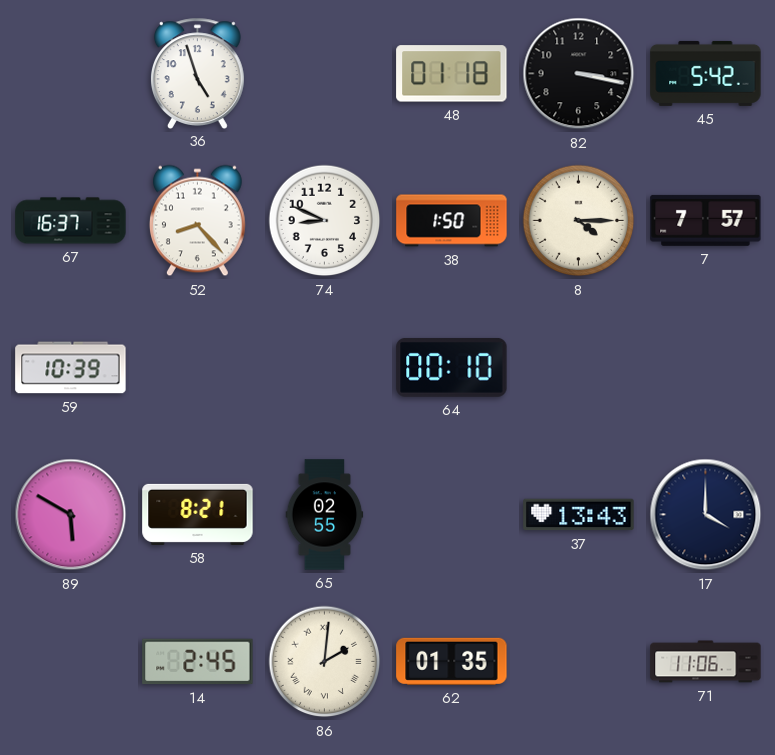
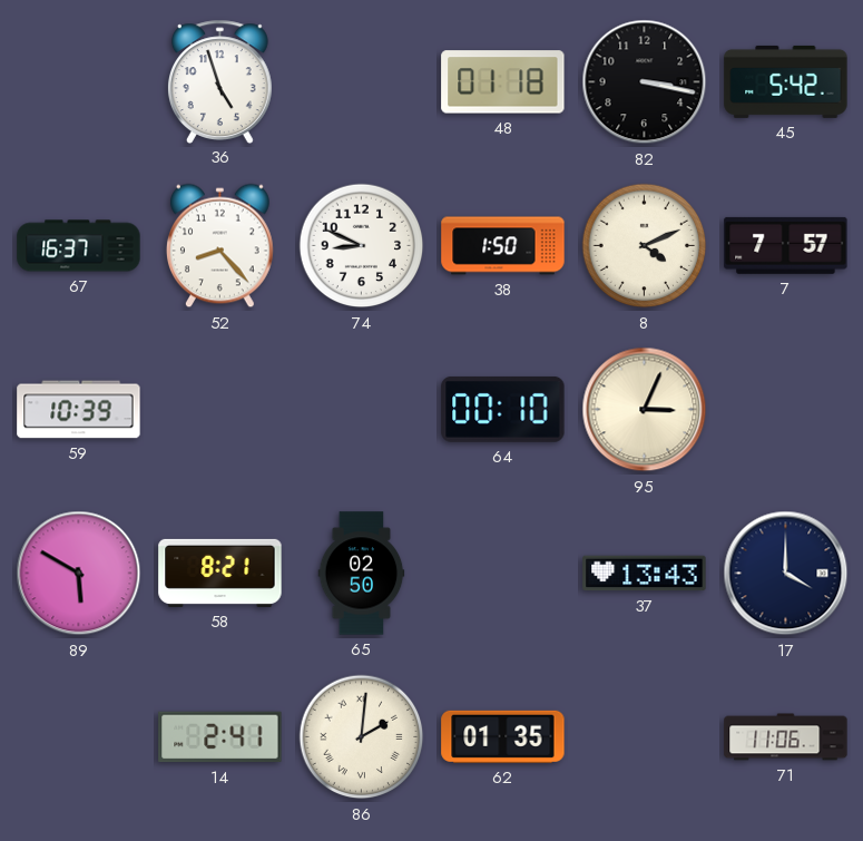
8: 4:15 -> 4:11
95: none -> 3:04
65: 02:55 -> 02:50
14: 2:45 -> 2:41
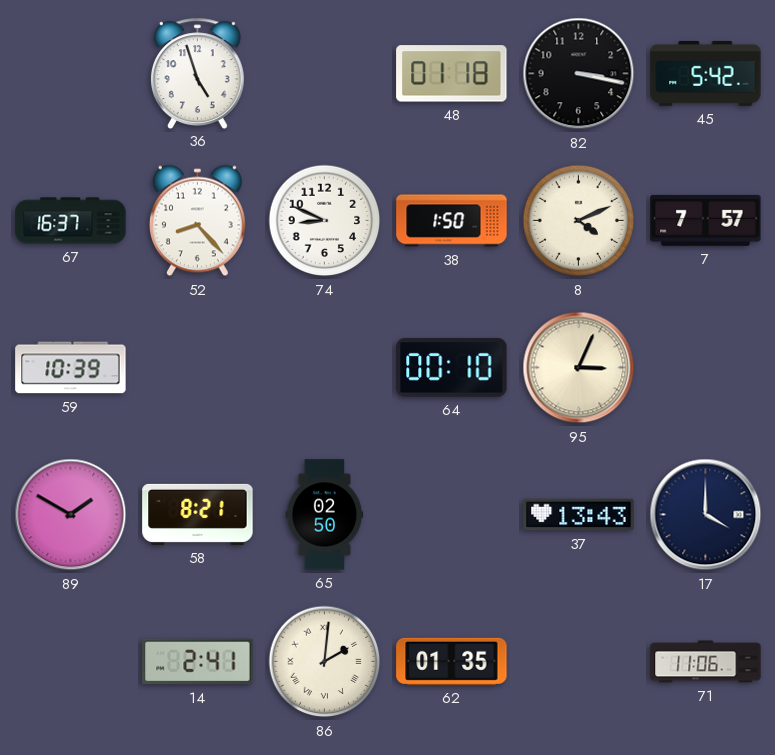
89: 5:50 -> 1:50
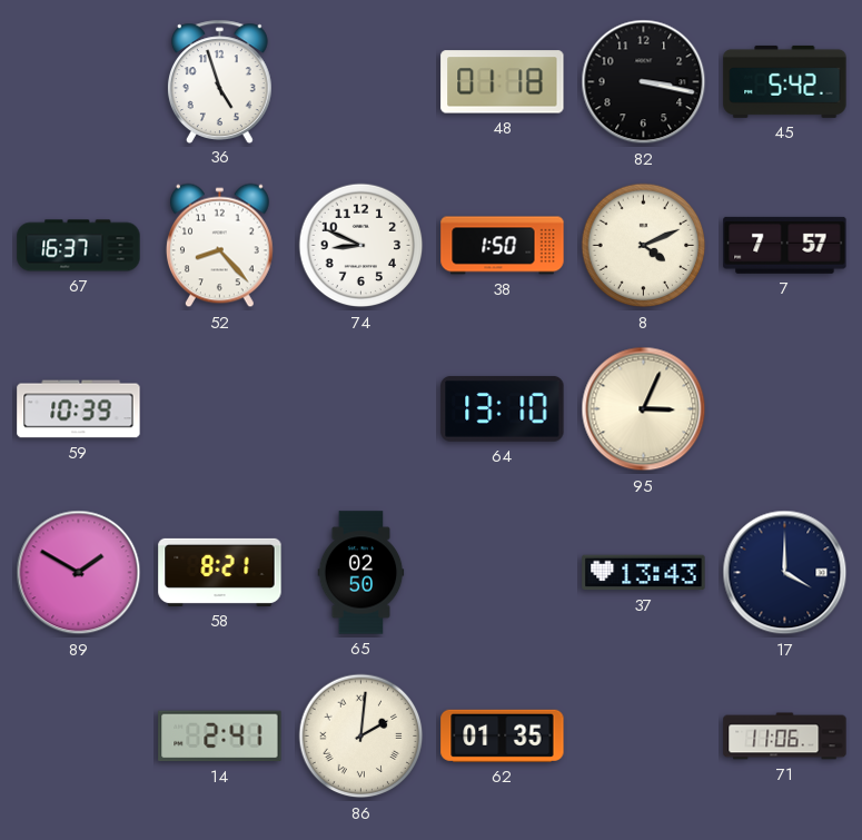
64: 00:10 -> 13:10
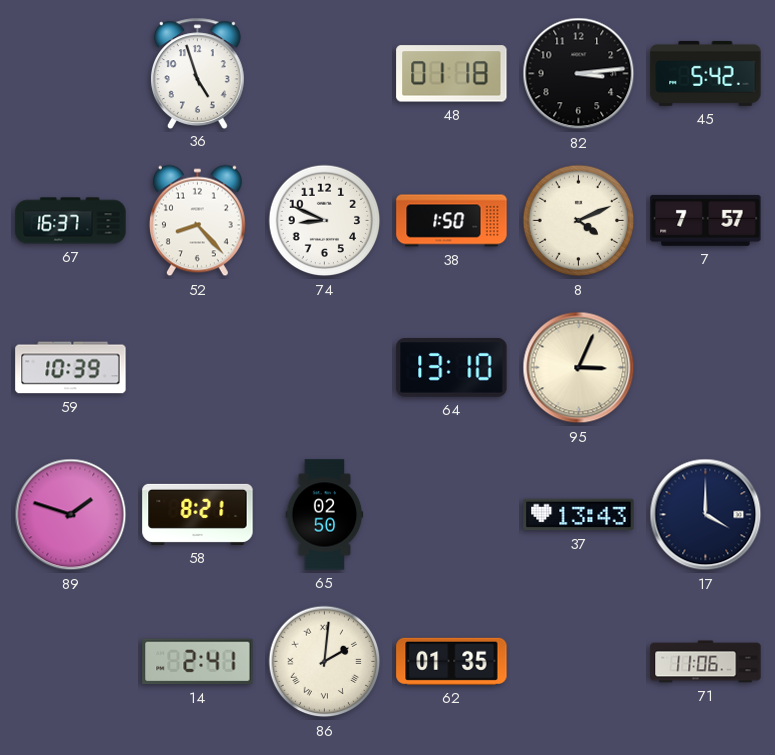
82: 3:17 -> 3:14
89: 1:50 -> 1:48
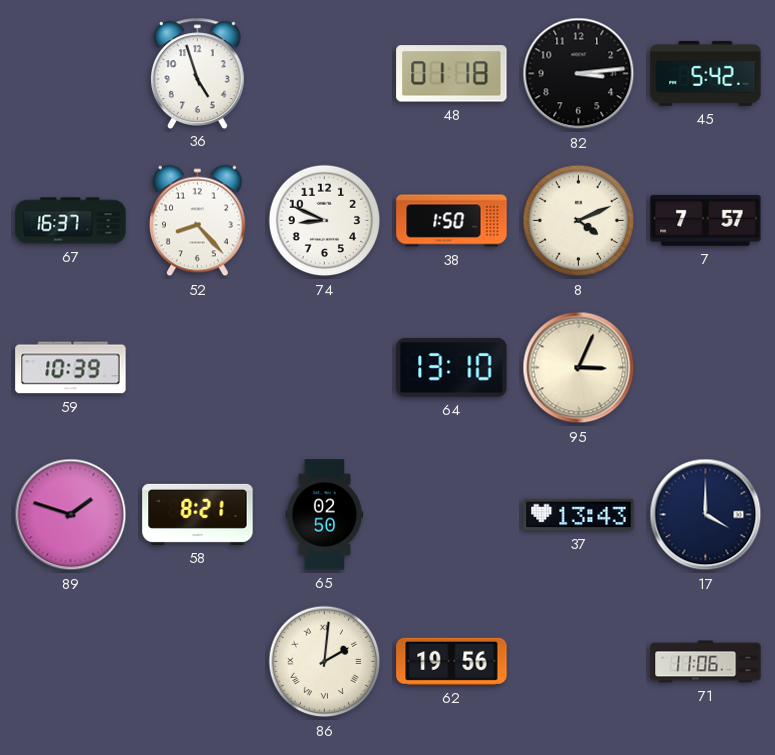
14: 2:41 -> none
62: 01:35 -> 19:56
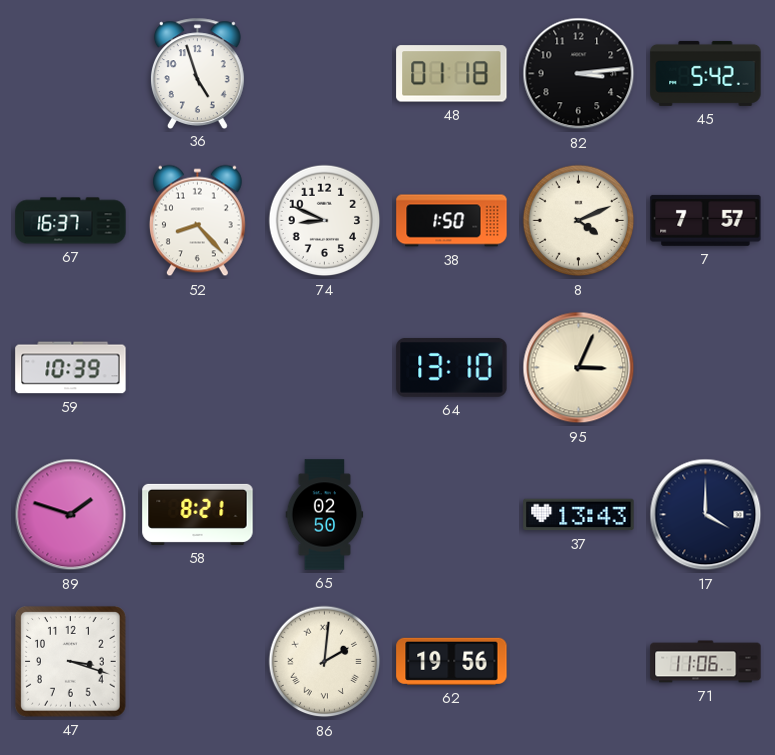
47: none -> 3:18
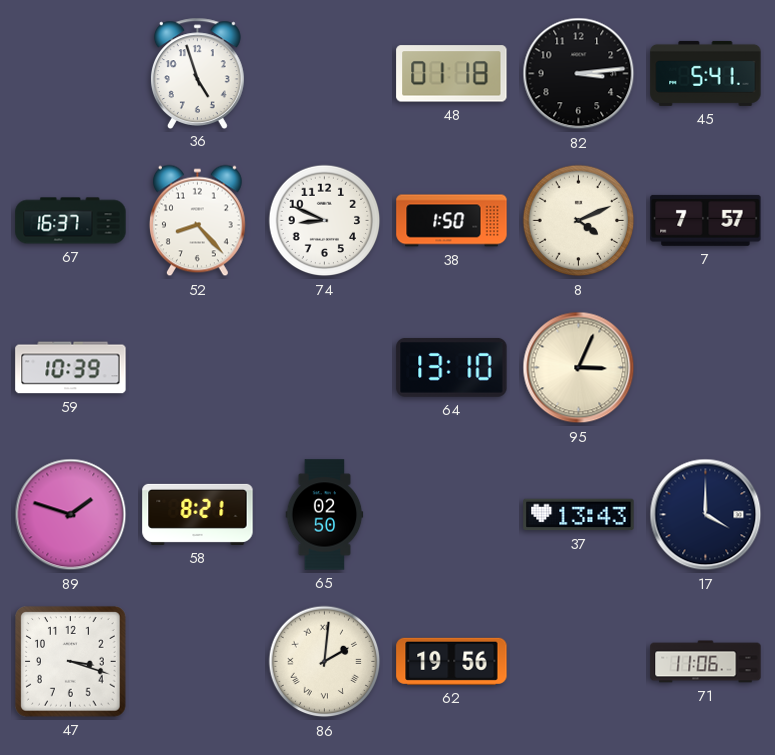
45: 5:42 -> 5:41
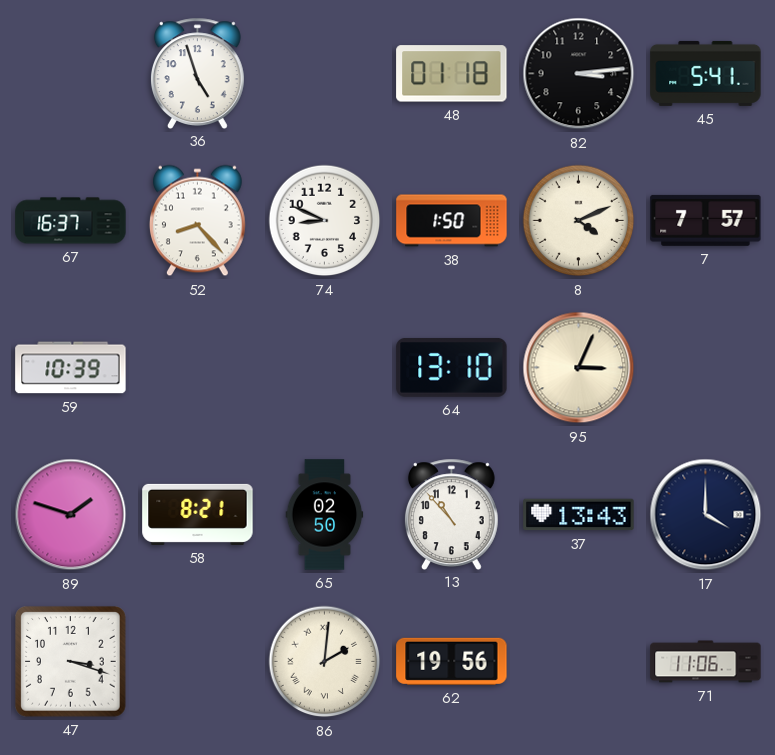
13: none -> 10:53
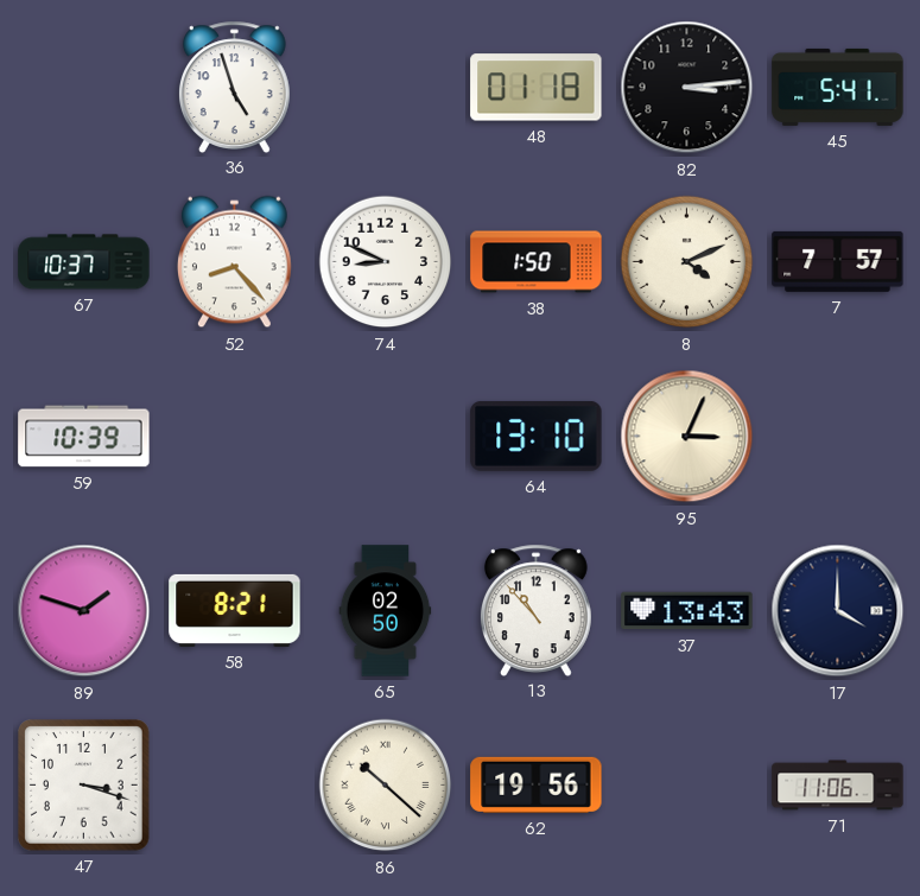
67: 16:37 -> 10:37
86: 2:01 -> 10:22
